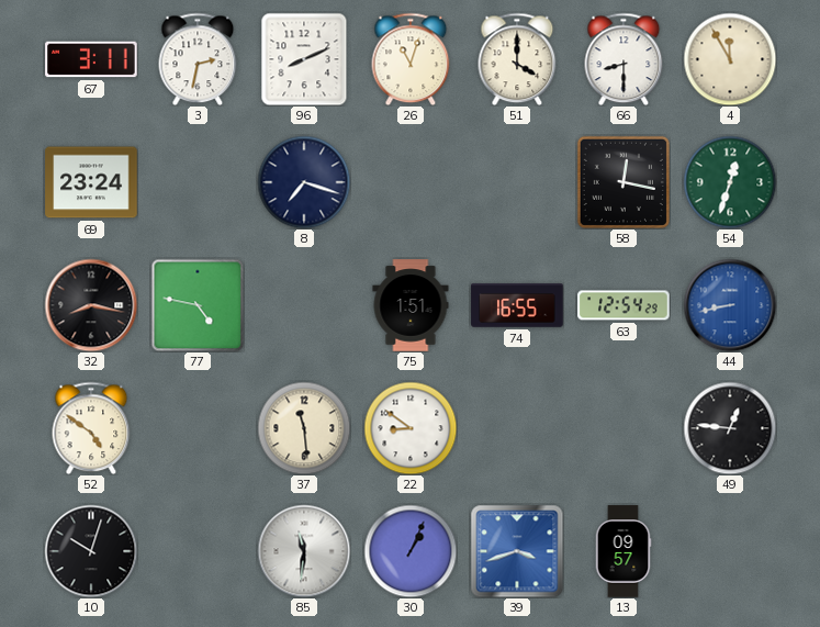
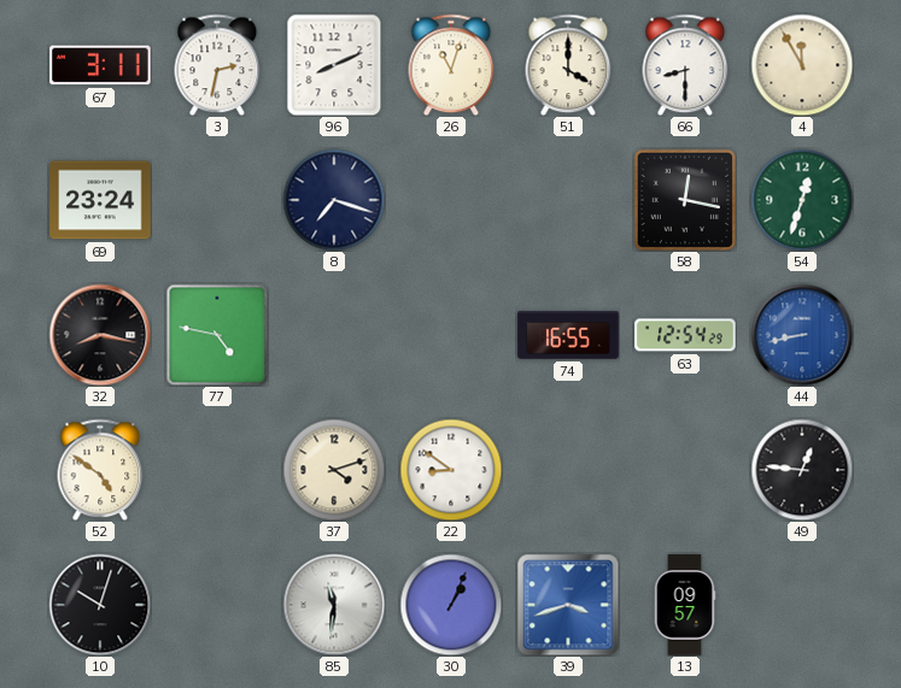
75: 1:51 -> none
37: 11:29 -> 4:12
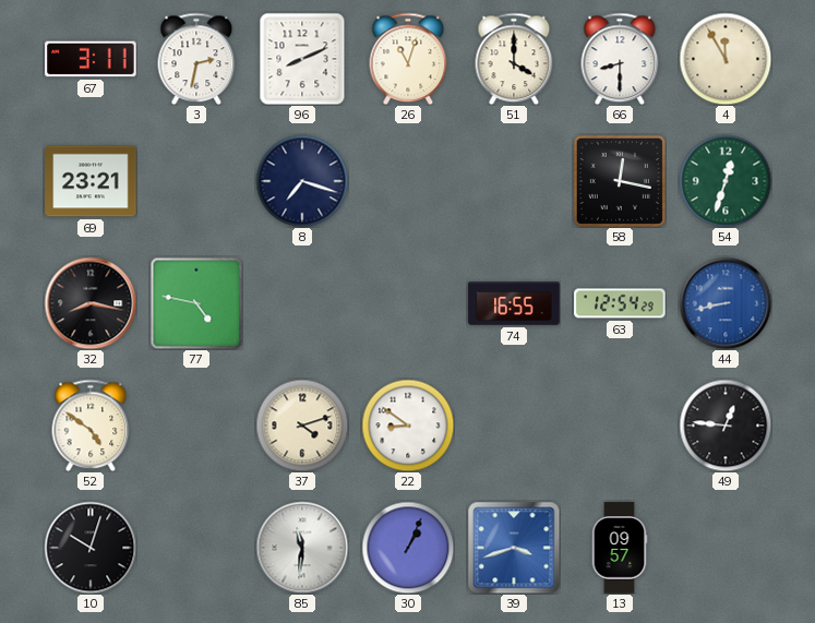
69: 23:24 -> 23:21
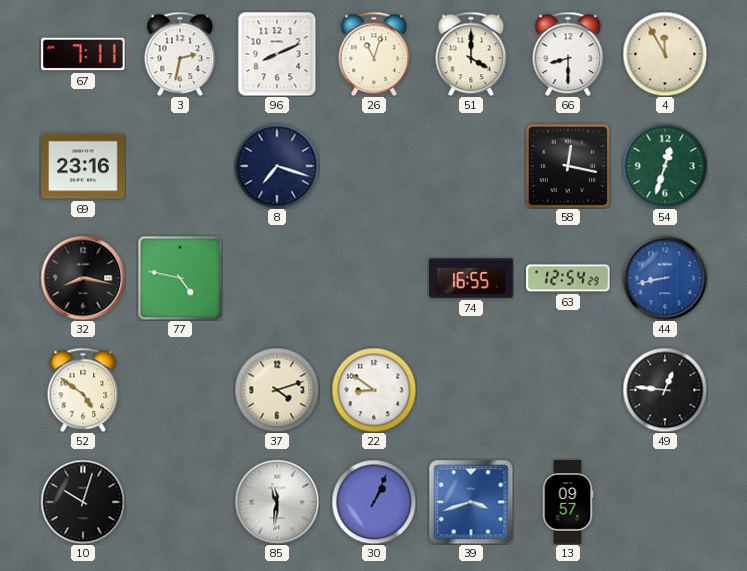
67: 3:11 -> 7:11
69: 23:21 -> 23:16
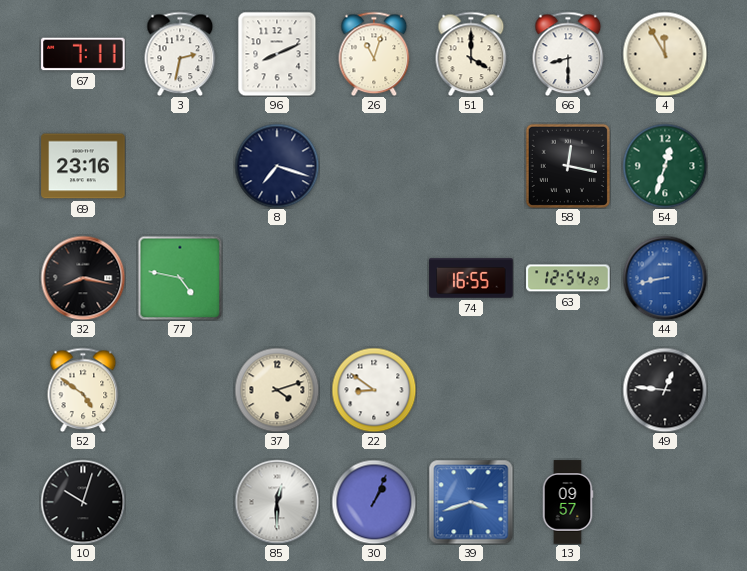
85: 11:31 -> 12:30
